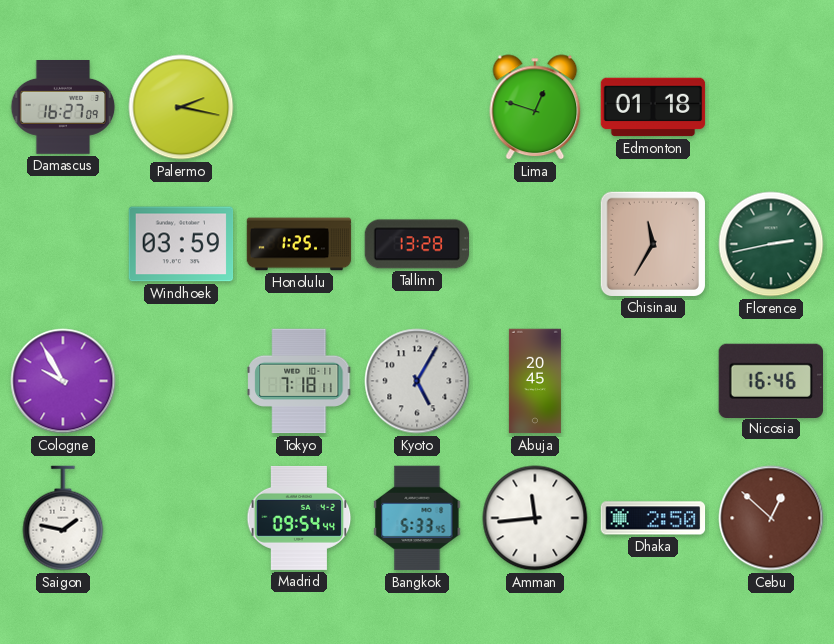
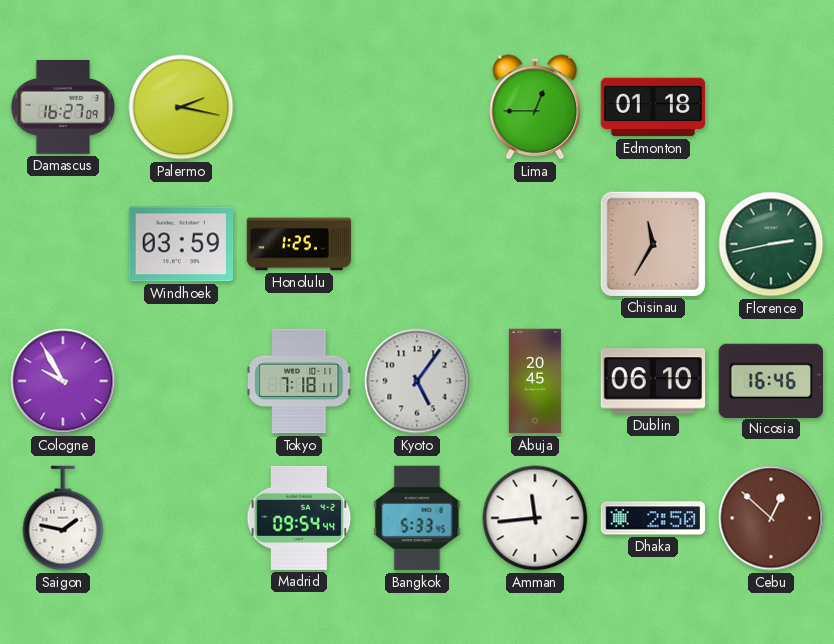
Lima: 12:48 -> 12:45
Tallinn: 13:28 -> none
Kyoto: 5:05 -> 5:06
Dublin: none -> 06:10
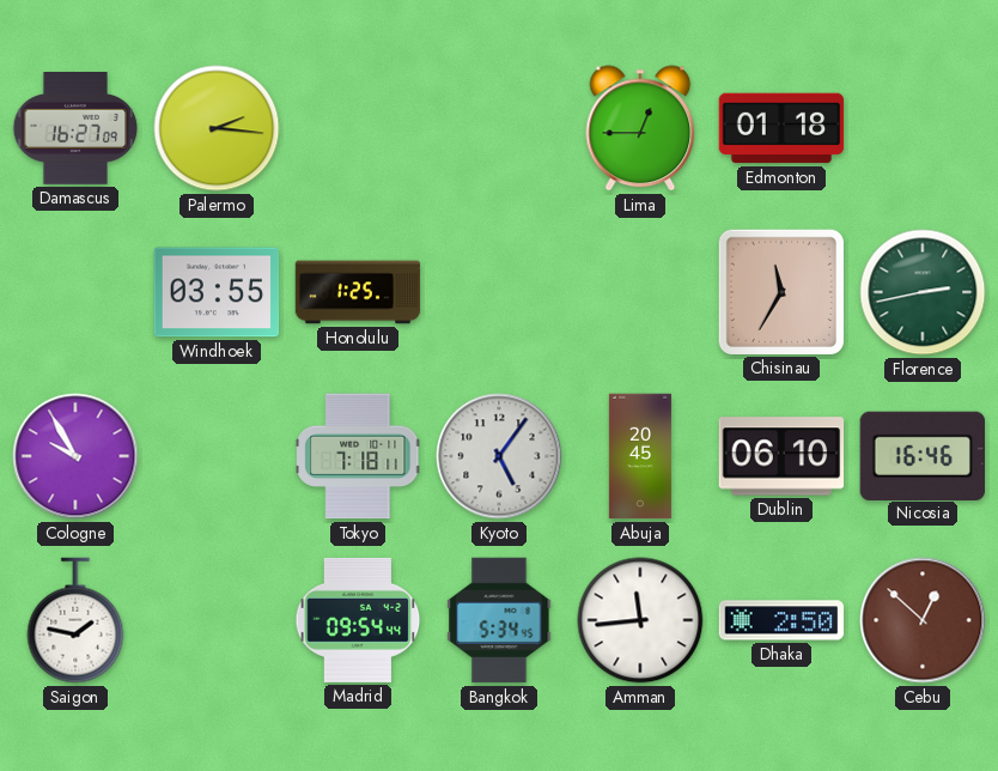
Palermo: 2:17 -> 2:16
Windhoek: 03:59 -> 03:55
Bangkok: 5:33 -> 5:34
